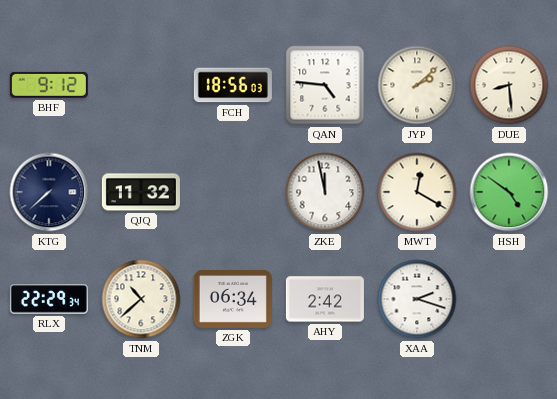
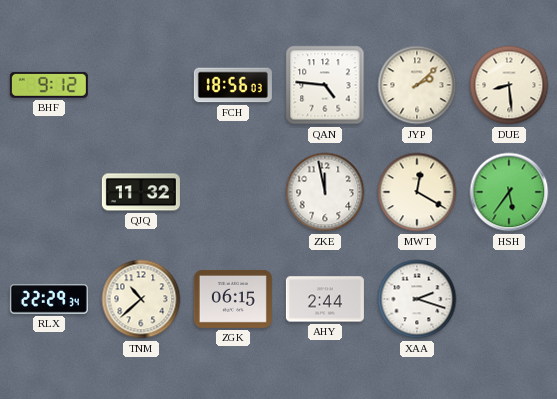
KTG: 7:38 -> none
HSH: 4:51 -> 5:36
ZGK: 06:34 -> 06:15
AHY: 2:42 -> 2:44
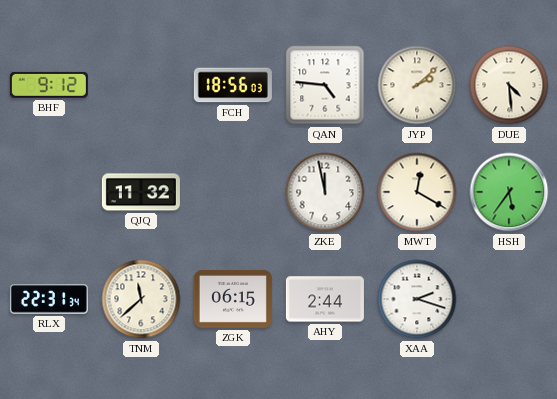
DUE: 8:29 -> 4:29
RLX: 22:29 -> 22:31
TNM: 10:38 -> 11:38
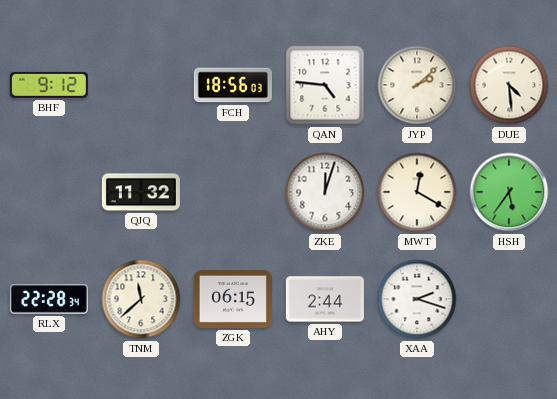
ZKE: 11:58 -> 12:03
RLX: 22:31 -> 22:28
